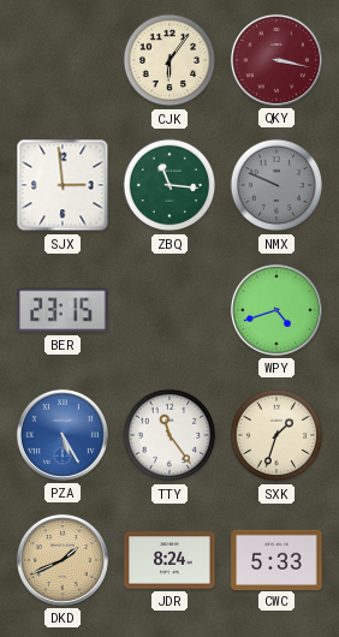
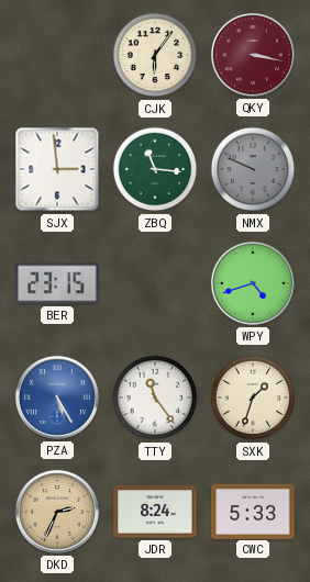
DKD: 1:41 -> 2:34
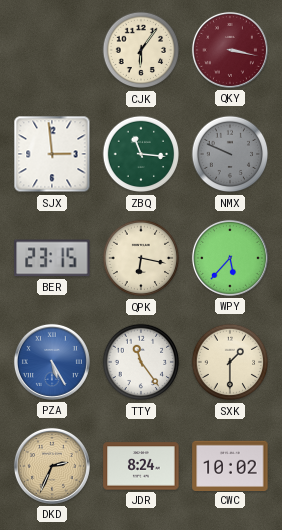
QPK: none -> 6:17
WPY: 4:42 -> 5:37
SXK: 1:33 -> 1:30
CWC: 5:33 -> 10:02
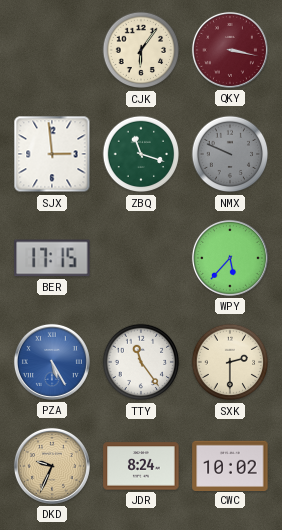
ZBQ: 11:16 -> 11:18
BER: 23:15 -> 17:15
QPK: 6:17 -> none
SXK: 1:30 -> 2:30
DKD: 2:34 -> 9:34
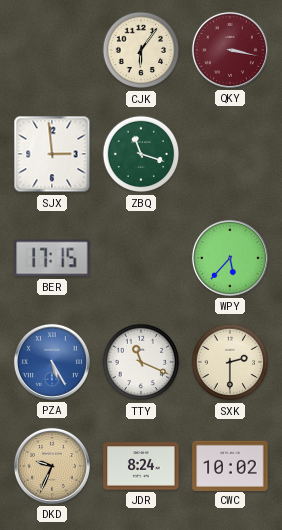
NMX: 9:49 -> none
TTY: 11:24 -> 11:19
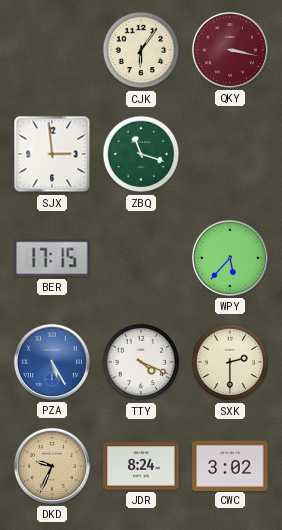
TTY: 11:19 -> 4:19
CWC: 10:02 -> 3:02
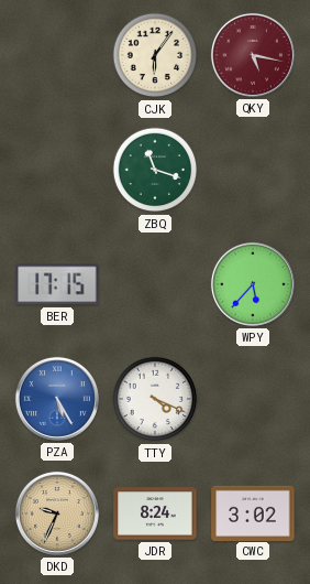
QKY: 3:17 -> 5:17
SJX: 2:59 -> none
SXK: 2:30 -> none
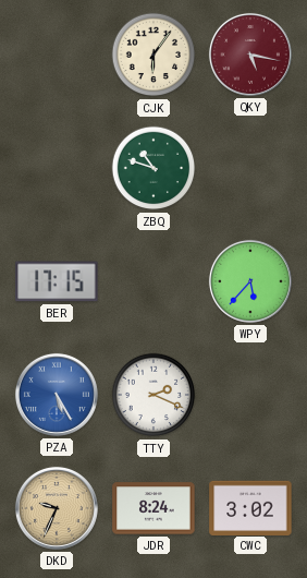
ZBQ: 11:18 -> 10:48
TTY: 4:19 -> 2:19
